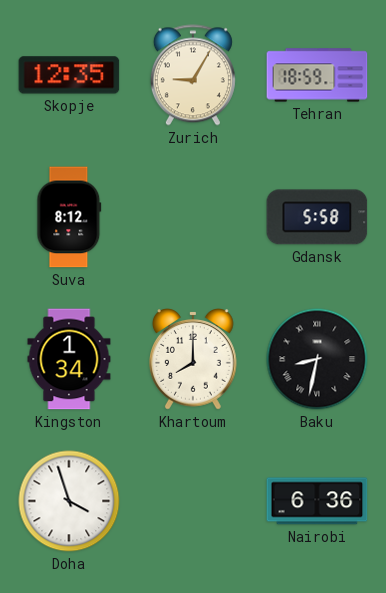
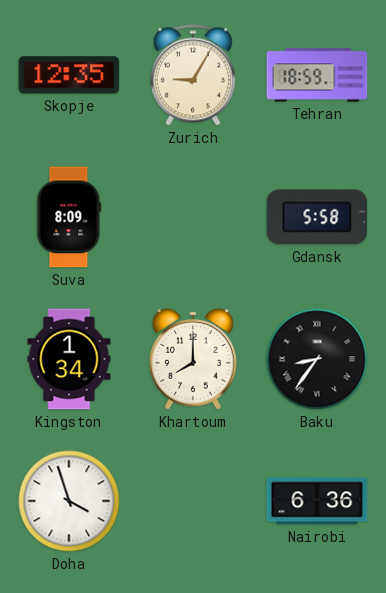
Suva: 8:12 -> 8:09
Baku: 8:32 -> 8:36
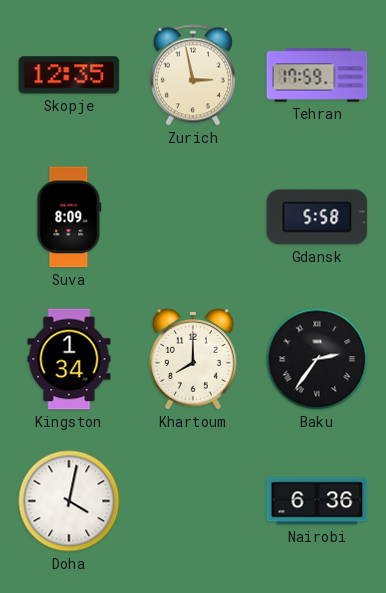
Zurich: 9:05 -> 2:58
Tehran: 18:59 -> 17:59
Baku: 8:36 -> 2:36
Doha: 3:57 -> 4:02
